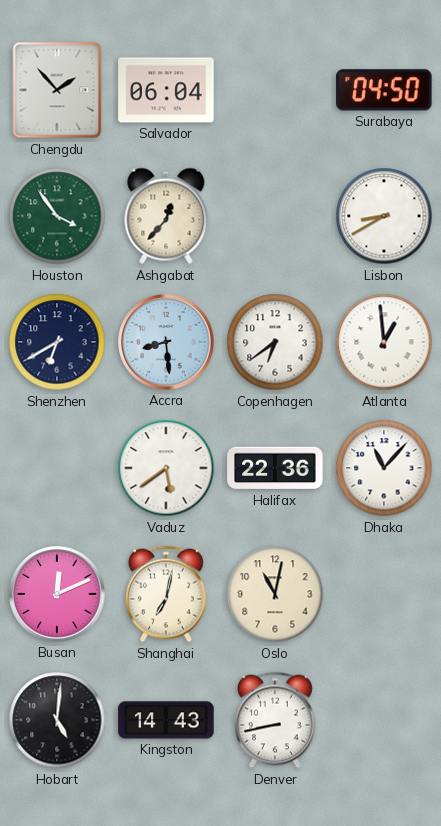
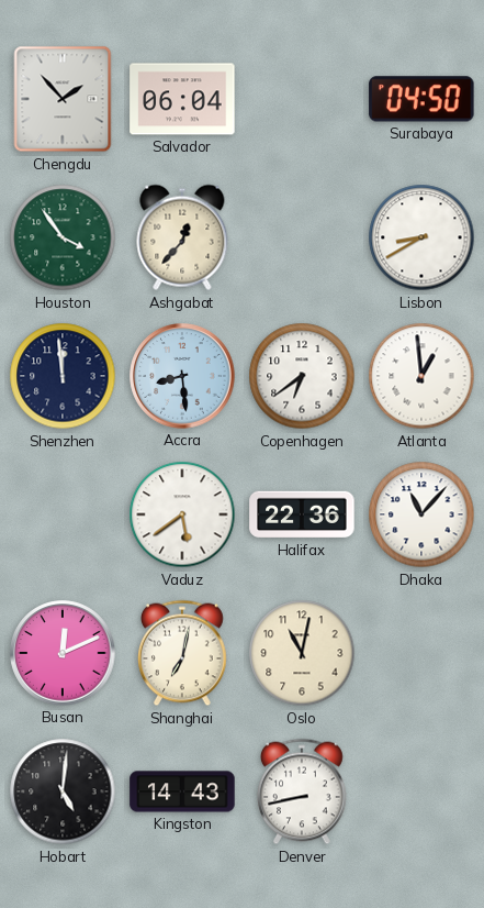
Shenzhen: 6:40 -> 11:59
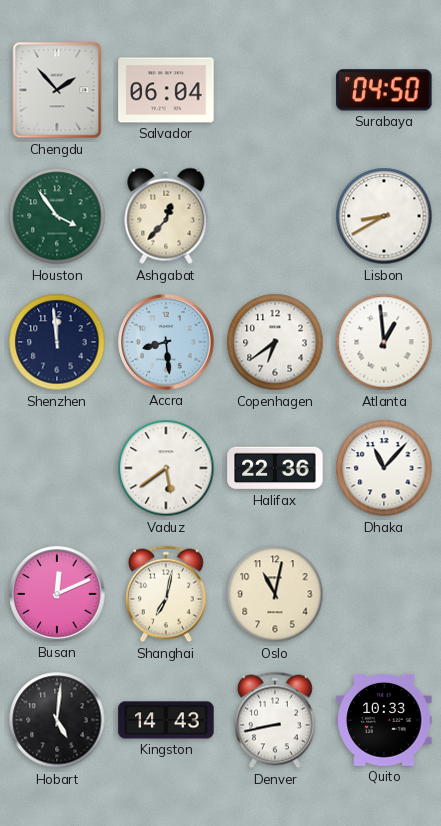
Quito: none -> 10:33
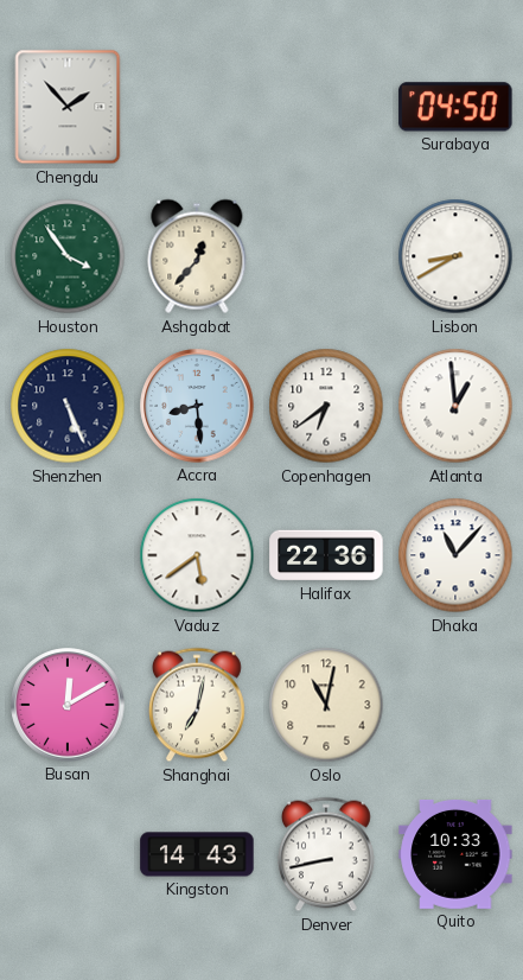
Salvador: 06:04 -> none
Shenzhen: 11:59 -> 5:26
Busan: 12:11 -> 12:10
Hobart: 5:01 -> none
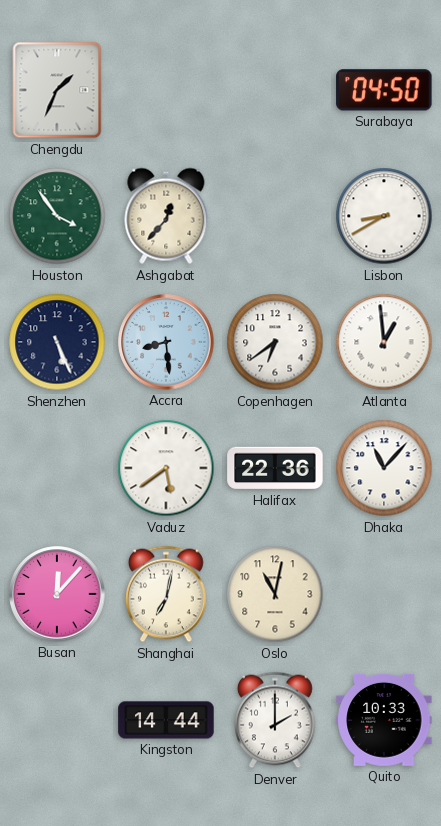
Chengdu: 1:53 -> 1:34
Busan: 12:10 -> 12:07
Kingston: 14:43 -> 14:44
Denver: 8:43 -> 2:00
